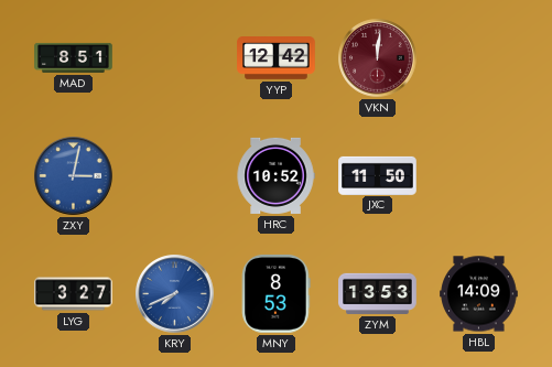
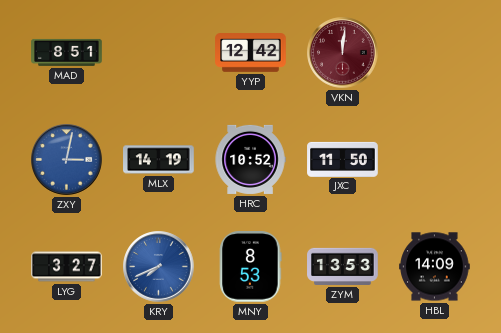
MLX: none -> 14:19
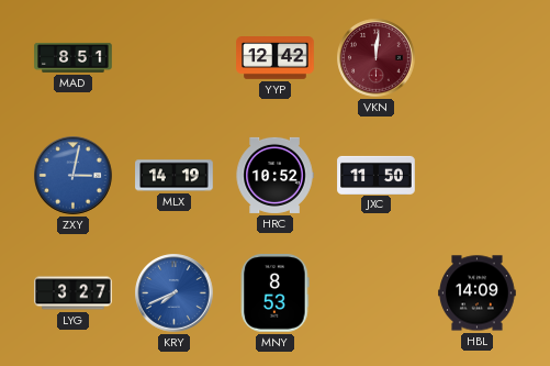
ZYM: 13:53 -> none
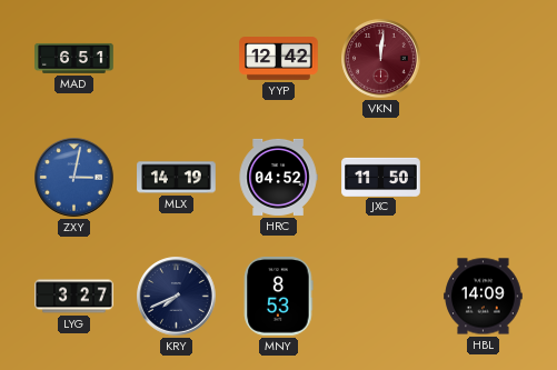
MAD: 8:51 -> 6:51
HRC: 10:52 -> 04:52
KRY dial: blue -> navy
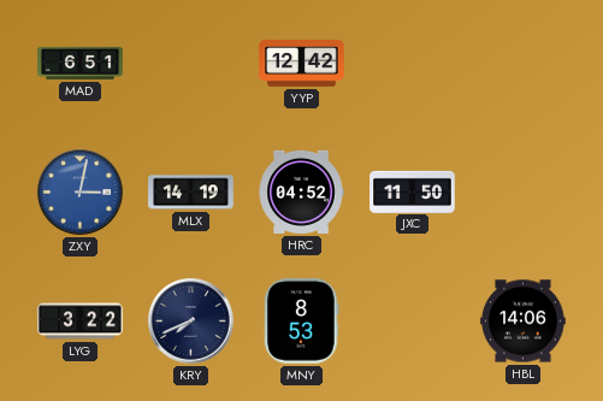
VKN: 12:01 -> none
LYG: 3:27 -> 3:22
HBL: 14:09 -> 14:06
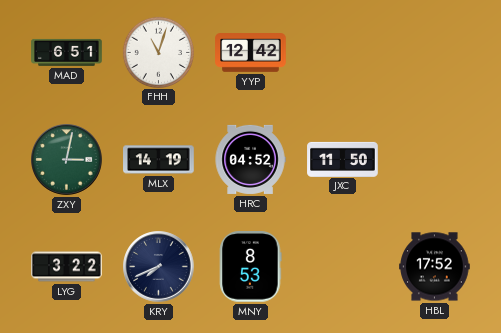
FHH: none -> 11:03
ZXY dial: blue -> green
HBL: 14:06 -> 17:52
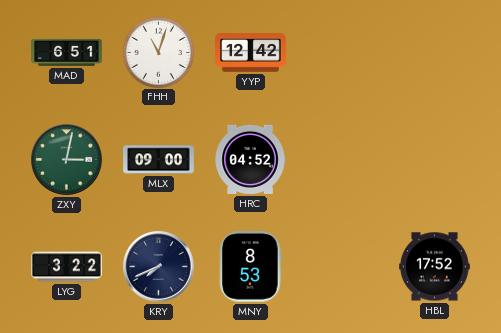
MLX: 14:19 -> 09:00
JXC: 11:50 -> none
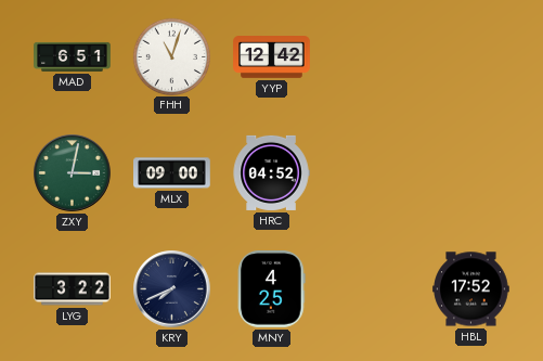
MNY: 8:53 -> 4:25
